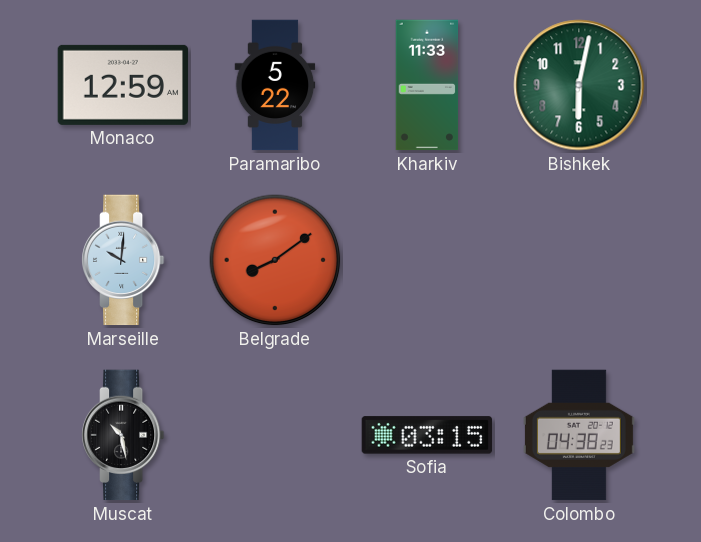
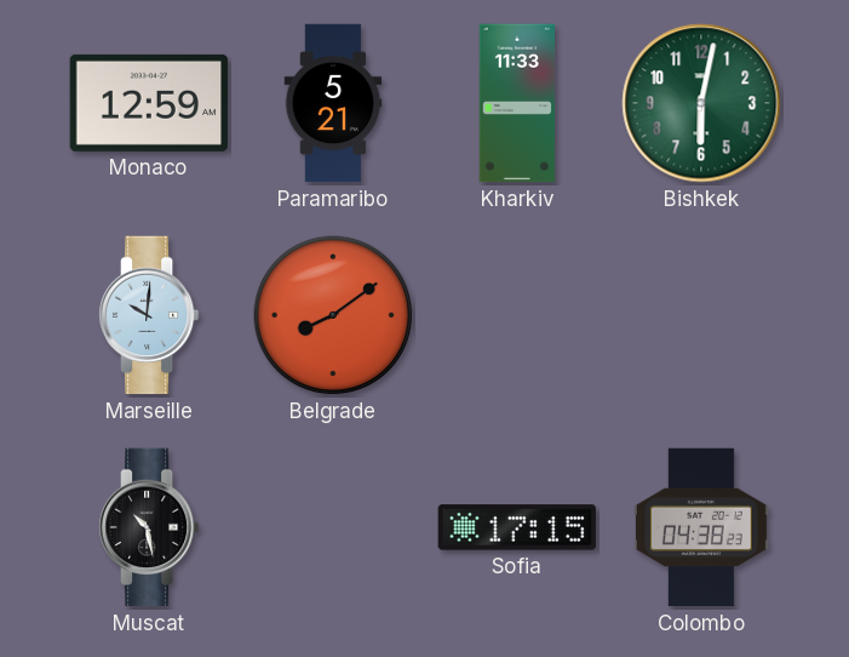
Paramaribo: 5:22 -> 5:21
Sofia: 03:15 -> 17:15
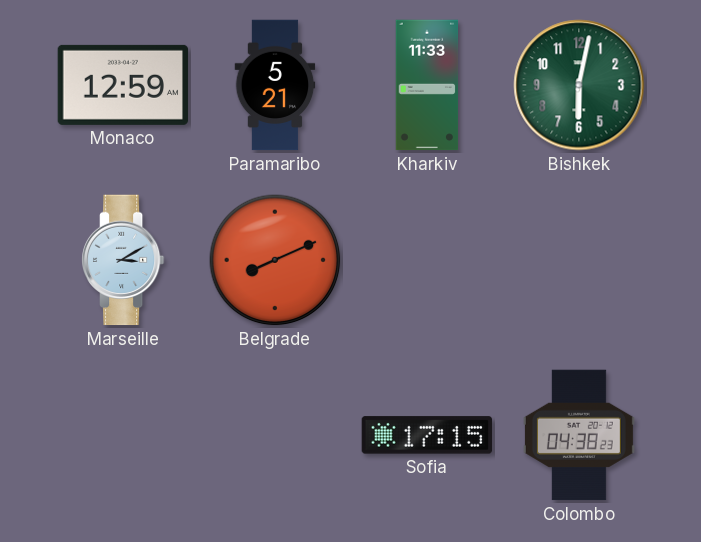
Marseille: 10:01 -> 3:10
Belgrade: 8:09 -> 8:11
Muscat: 10:28 -> none
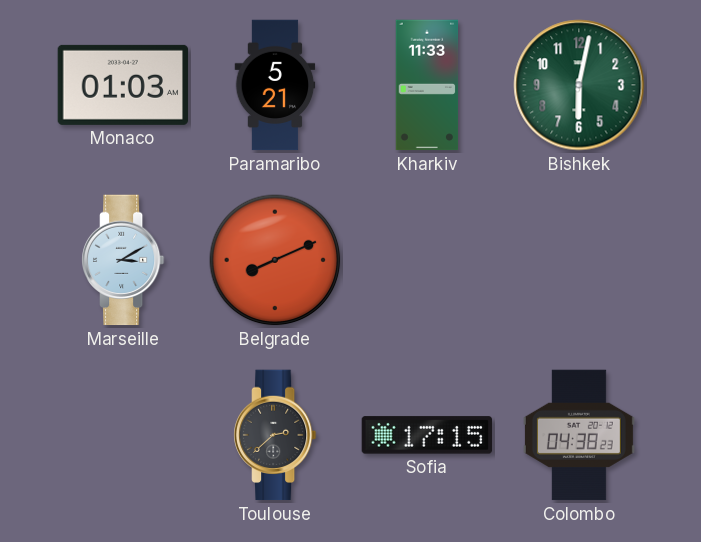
Monaco: 12:59 -> 01:03
Toulouse: none -> 2:38
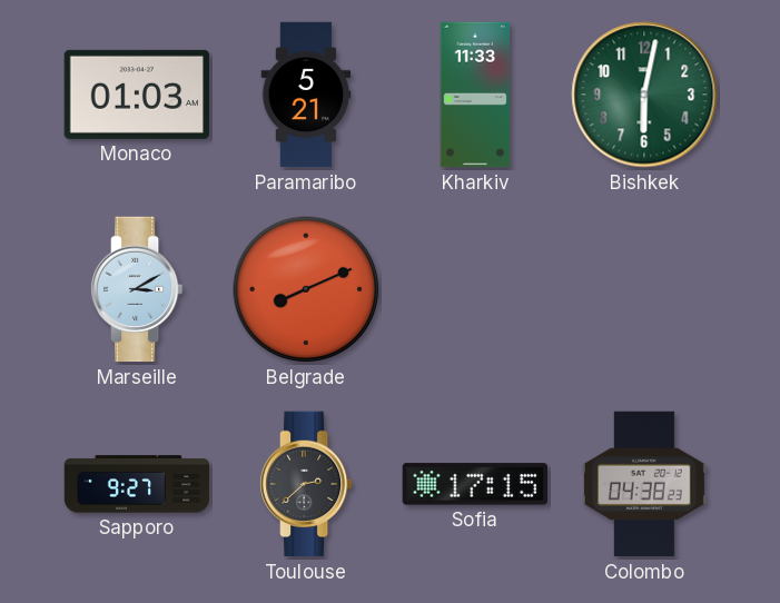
Sapporo: none -> 9:27
